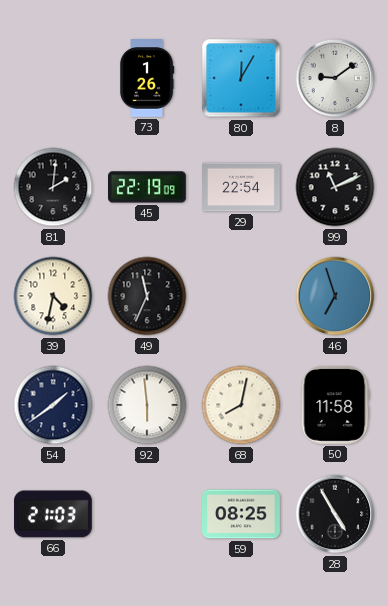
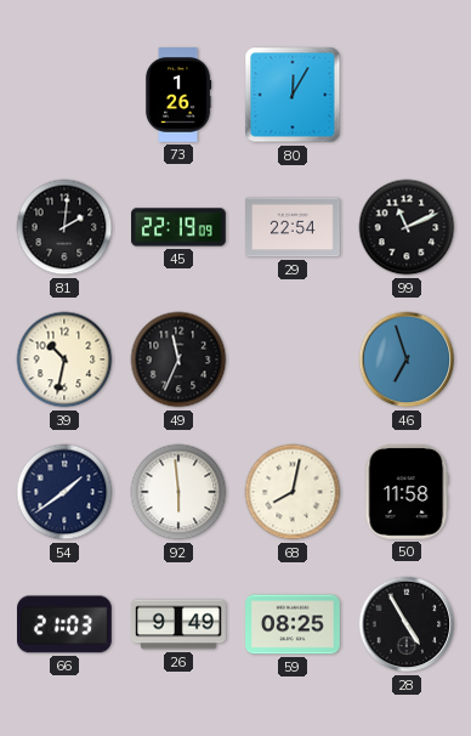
8: 9:09 -> none
39: 4:32 -> 10:32
26: none -> 9:49
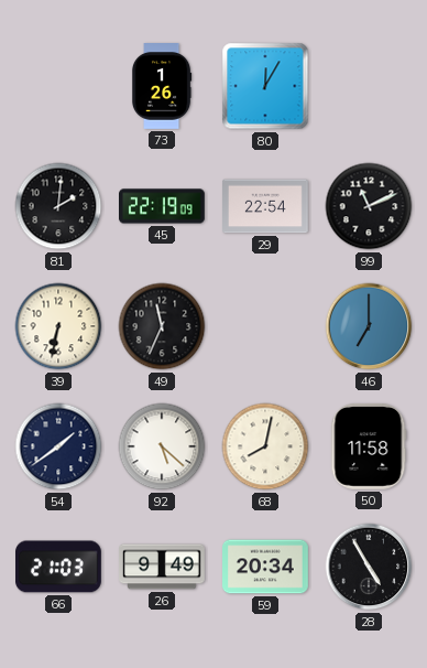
39: 10:32 -> 6:32
46: 6:57 -> 7:00
92: 5:59 -> 5:22
59: 08:25 -> 20:34
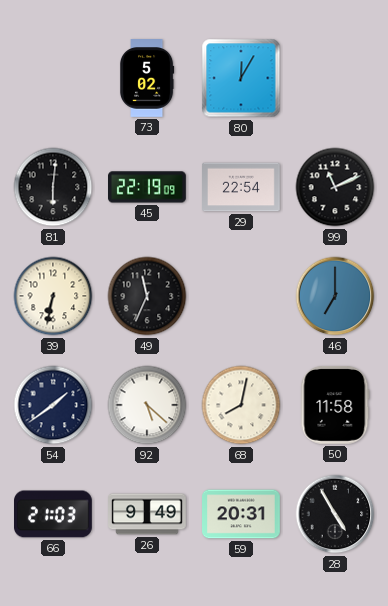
73: 1:26 -> 5:02
81: 2:01 -> 6:01
59: 20:34 -> 20:31
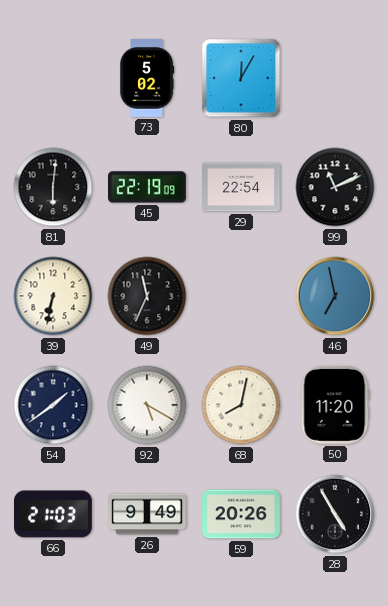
46: 7:00 -> 6:58
92: 5:22 -> 5:20
50: 11:58 -> 11:20
59: 20:31 -> 20:26
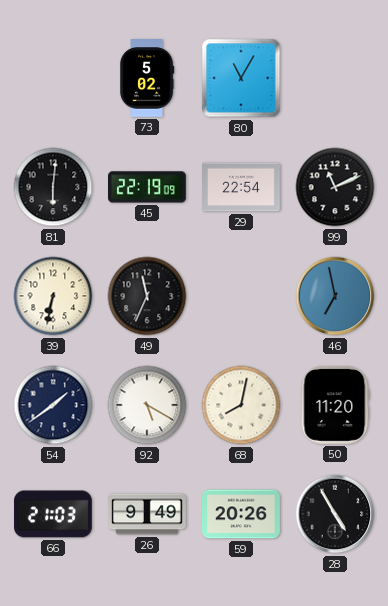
80: 12:05 -> 11:05
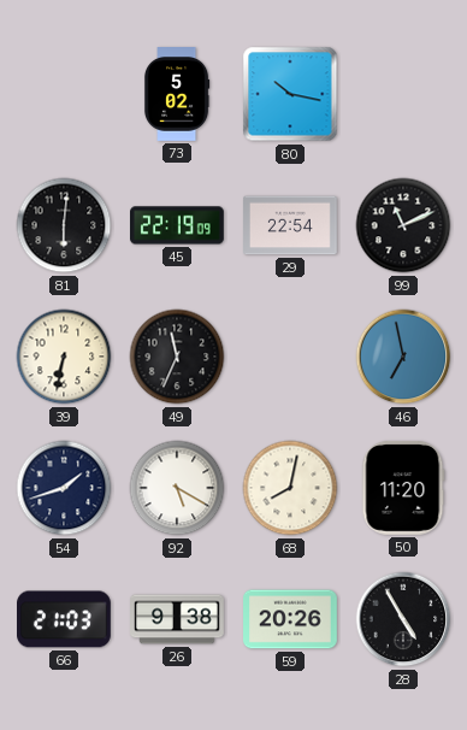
80: 11:05 -> 10:17
54: 1:39 -> 1:42
26: 9:49 -> 9:38
